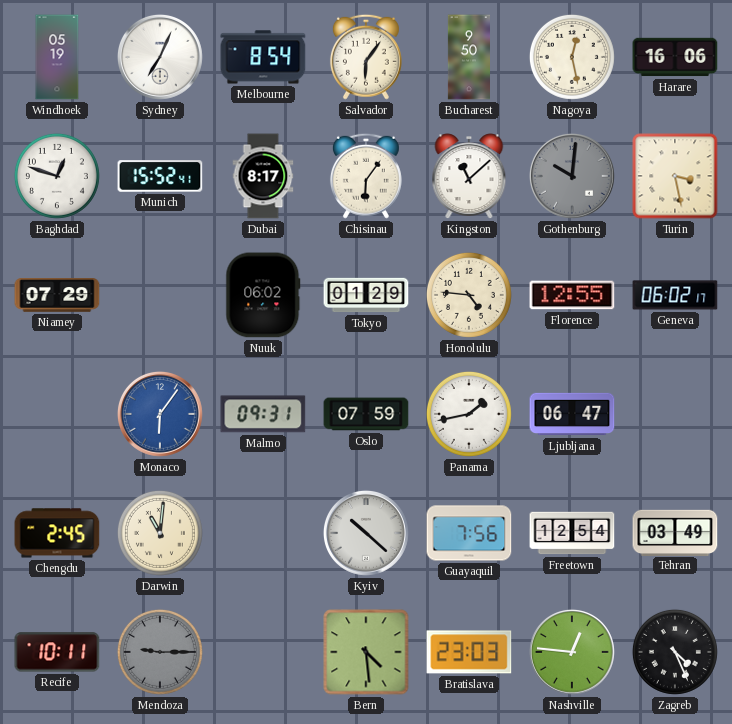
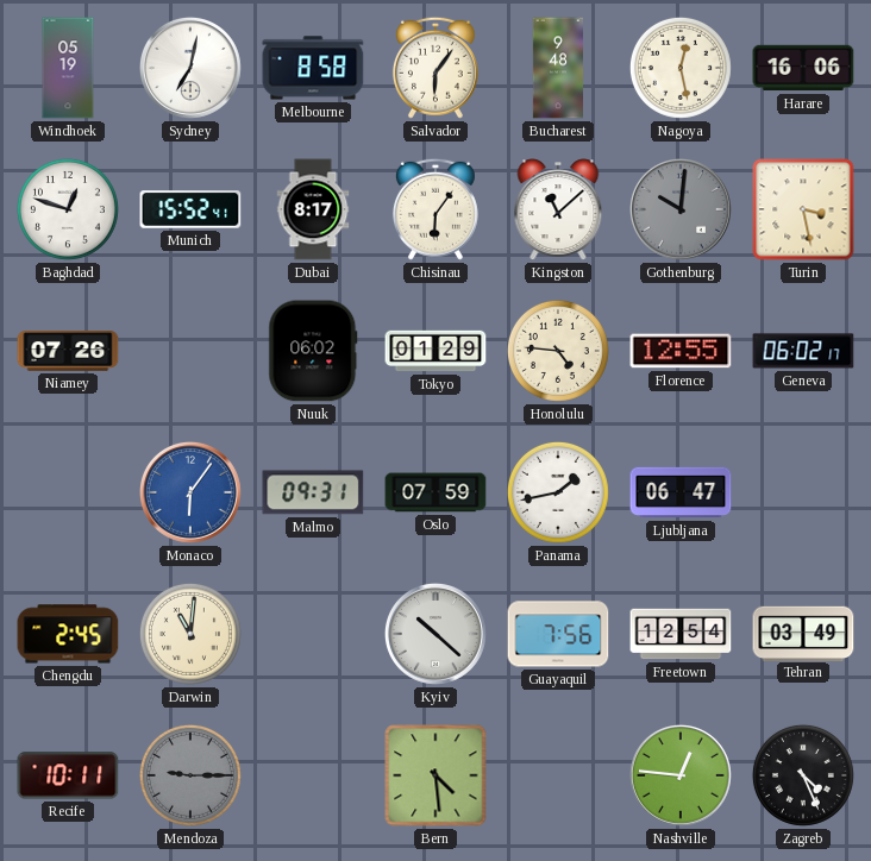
Sydney: 7:04 -> 7:02
Melbourne: 8:54 -> 8:58
Bucharest: 9:50 -> 9:48
Niamey: 07:29 -> 07:26
Bratislava: 23:03 -> none
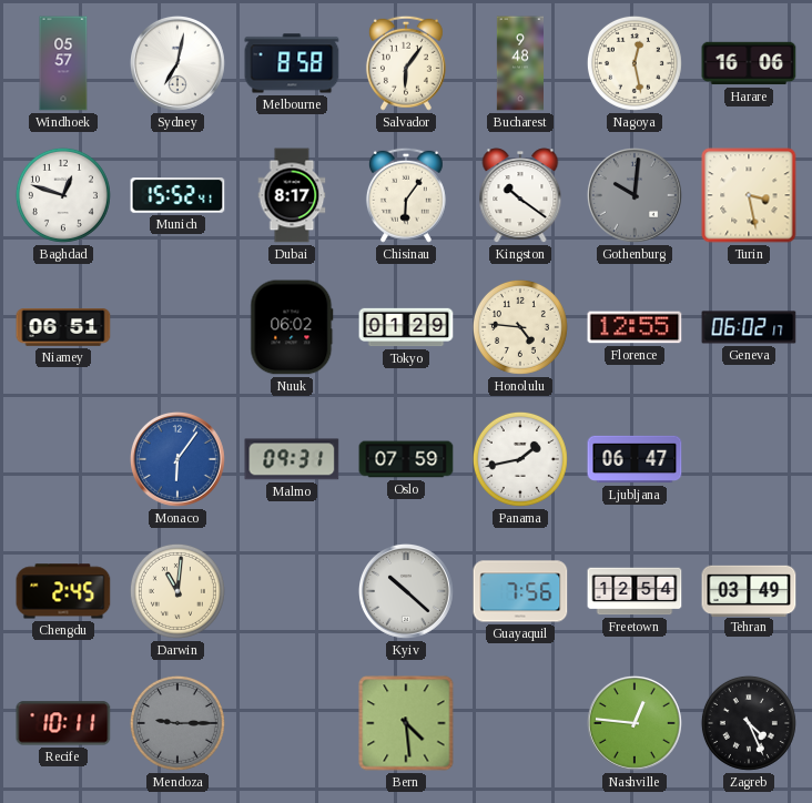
Windhoek: 05:19 -> 05:57
Kingston: 11:08 -> 10:21
Niamey: 07:26 -> 06:51
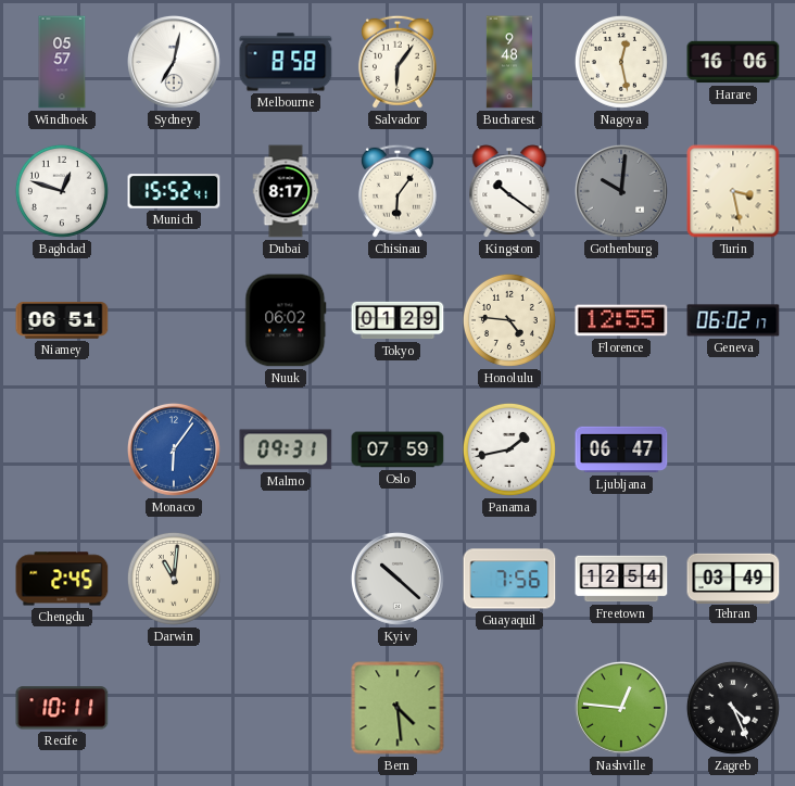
Mendoza: 9:15 -> none
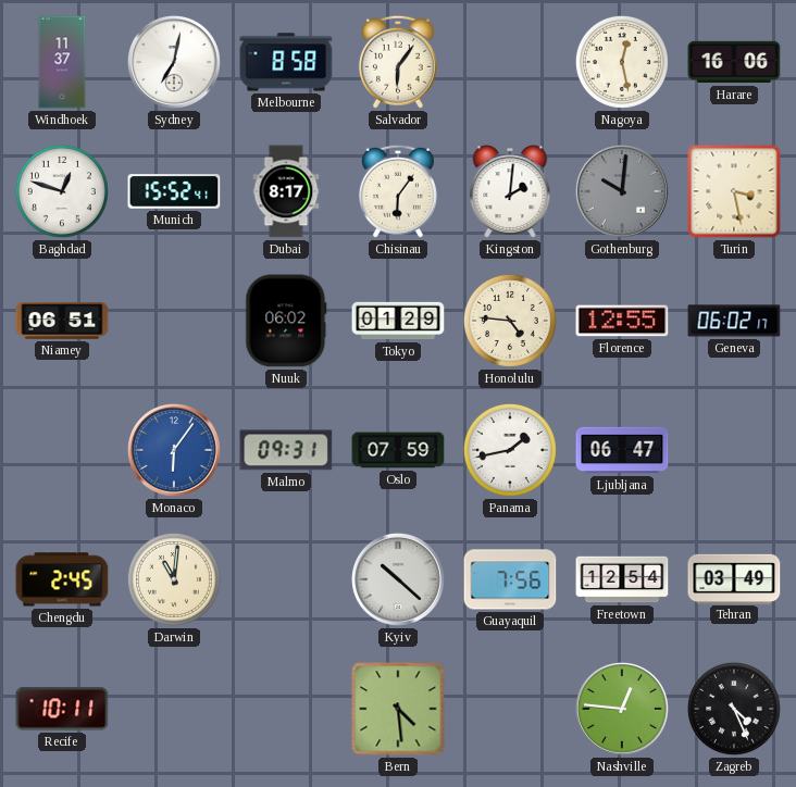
Windhoek: 05:57 -> 11:37
Bucharest: 9:48 -> none
Kingston: 10:21 -> 2:01
